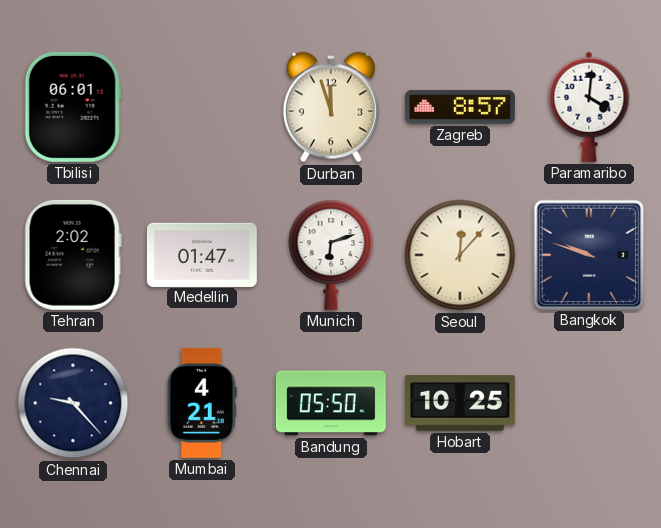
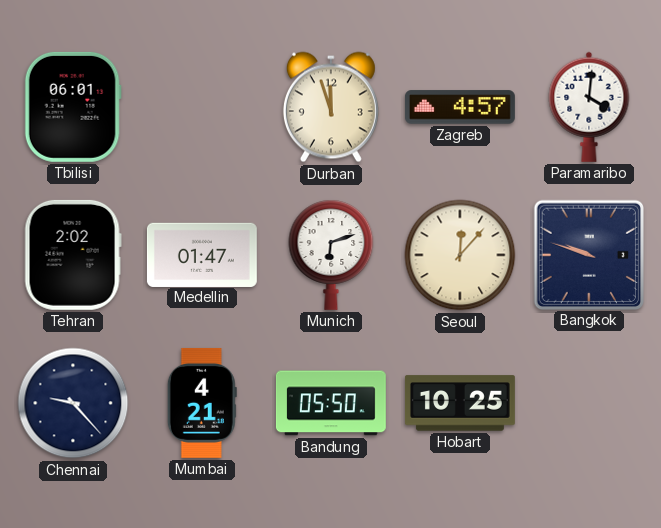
Zagreb: 8:57 -> 4:57
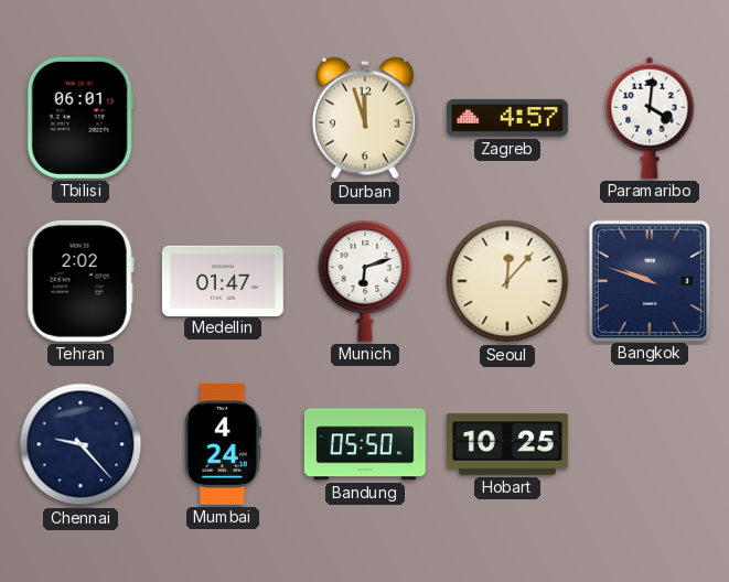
Mumbai: 4:21 -> 4:24
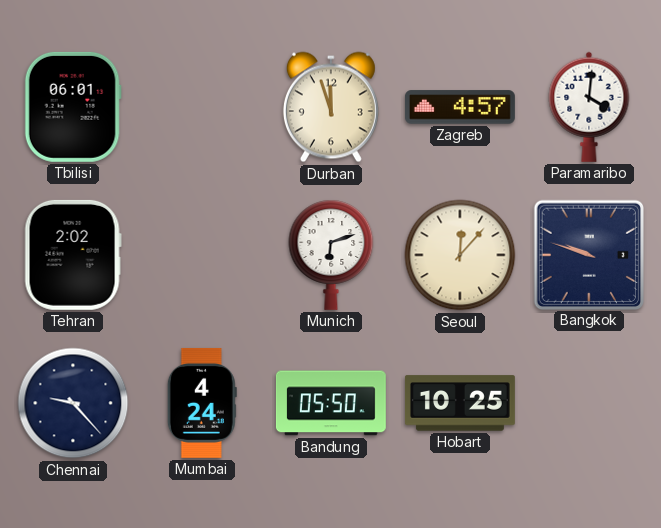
Medellin: 01:47 -> none
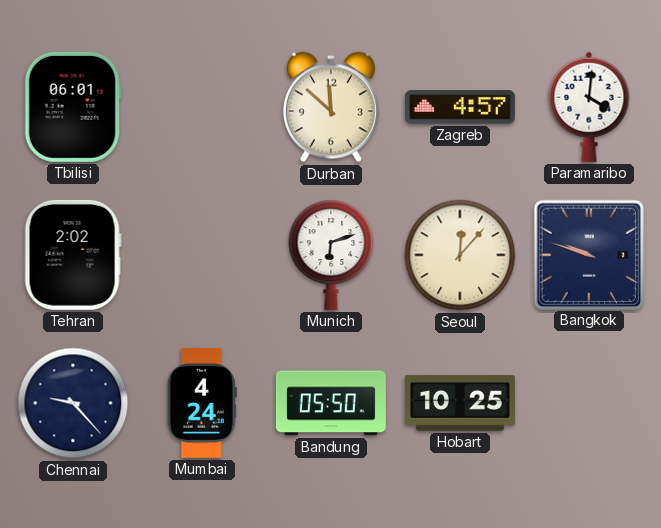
Durban: 11:57 -> 11:52
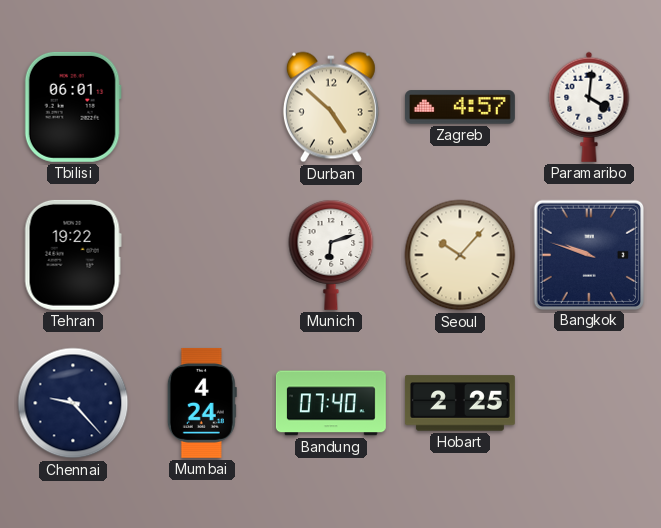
Durban: 11:52 -> 4:52
Tehran: 2:02 -> 19:22
Seoul: 12:07 -> 10:07
Bandung: 05:50 -> 07:40
Hobart: 10:25 -> 2:25
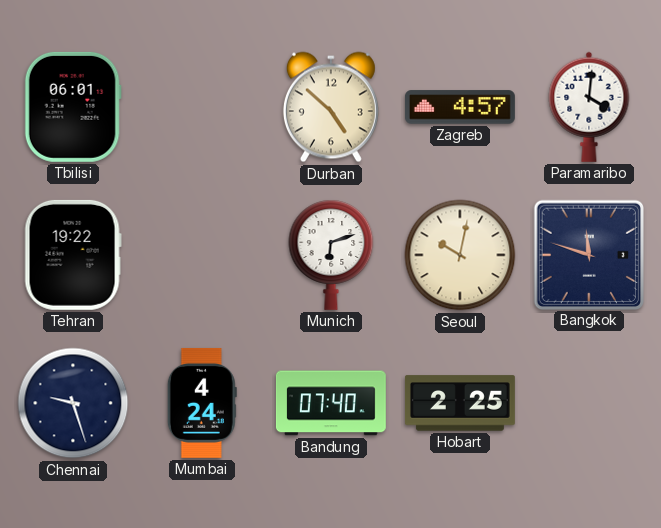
Seoul: 10:07 -> 10:02
Bangkok: 9:48 -> 11:48
Chennai: 9:23 -> 9:27
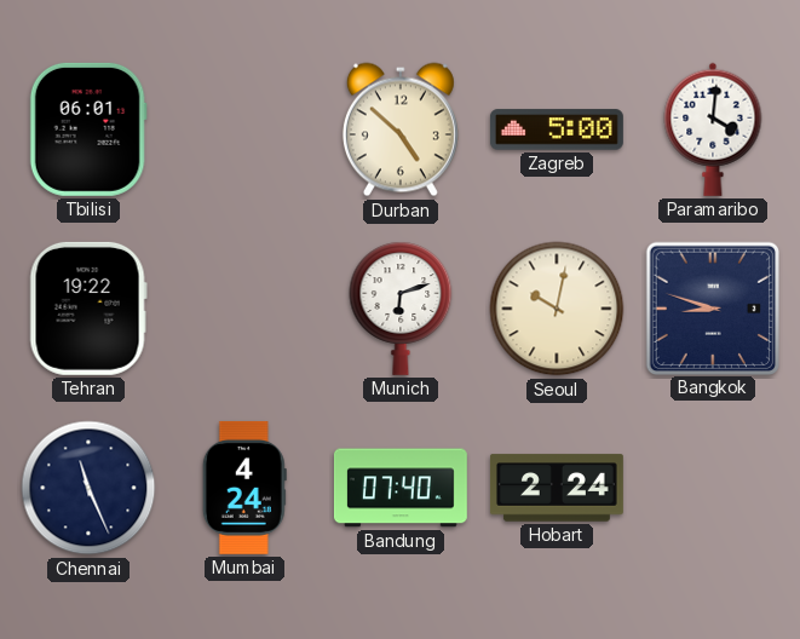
Zagreb: 4:57 -> 5:00
Bangkok: 11:48 -> 8:48
Chennai: 9:27 -> 11:26
Hobart: 2:25 -> 2:24
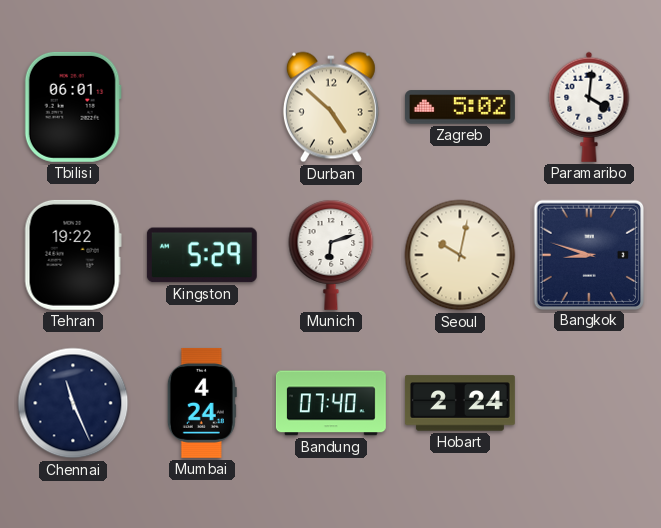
Zagreb: 5:00 -> 5:02
Kingston: none -> 5:29
